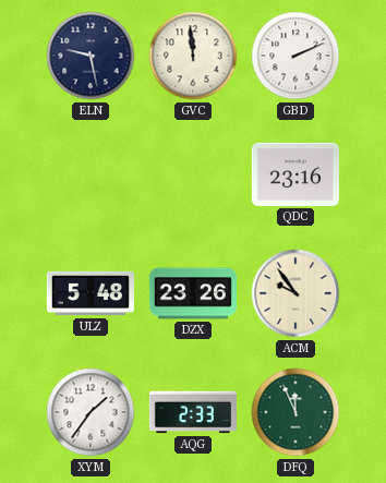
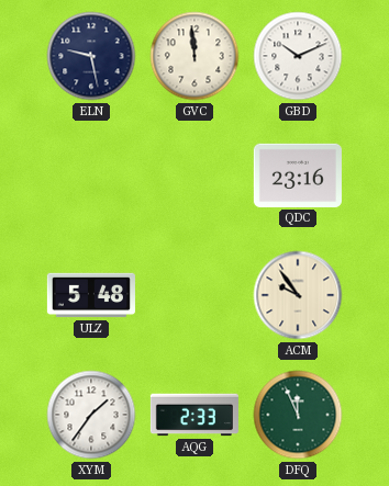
GBD: 2:11 -> 10:11
DZX: 23:26 -> none
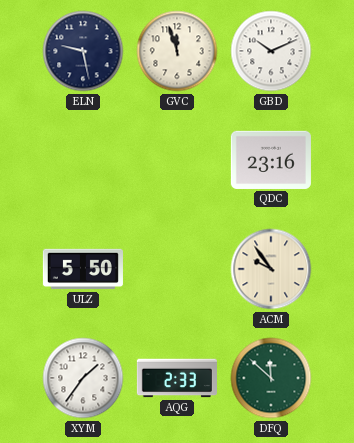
GVC: 11:59 -> 11:57
ULZ: 5:48 -> 5:50
DFQ: 11:56 -> 11:52
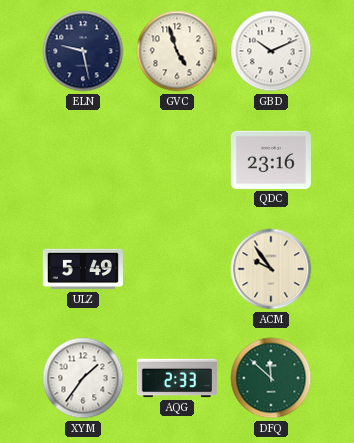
GVC: 11:57 -> 4:57
ULZ: 5:50 -> 5:49
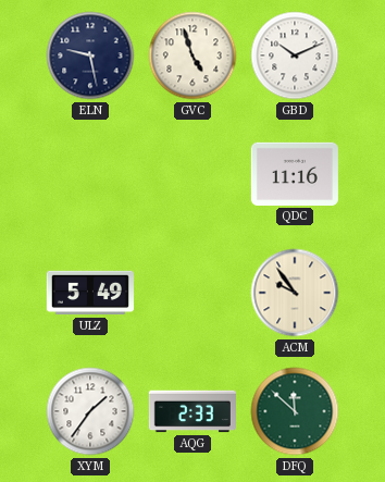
QDC: 23:16 -> 11:16
